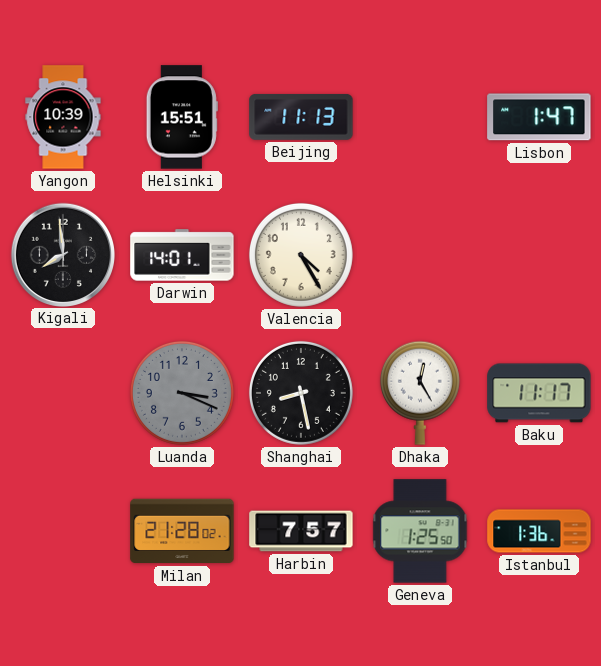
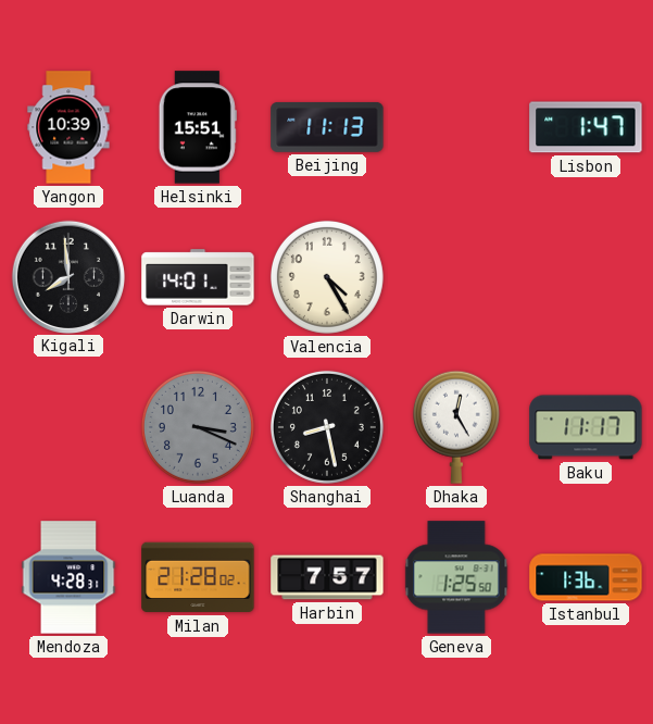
Mendoza: none -> 4:28
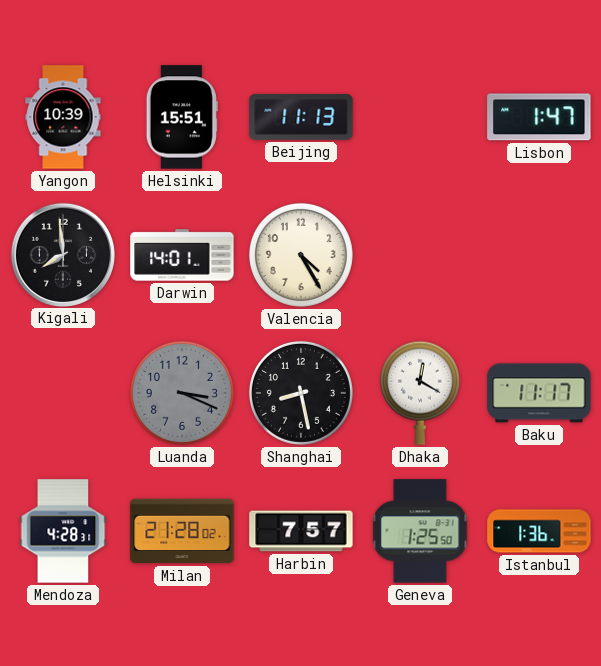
Dhaka: 12:25 -> 12:20
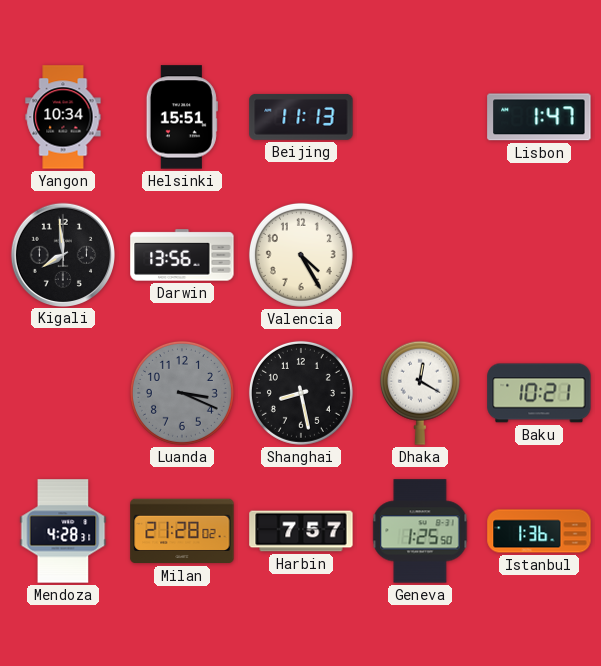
Yangon: 10:39 -> 10:34
Darwin: 14:01 -> 13:56
Baku: 11:17 -> 10:21
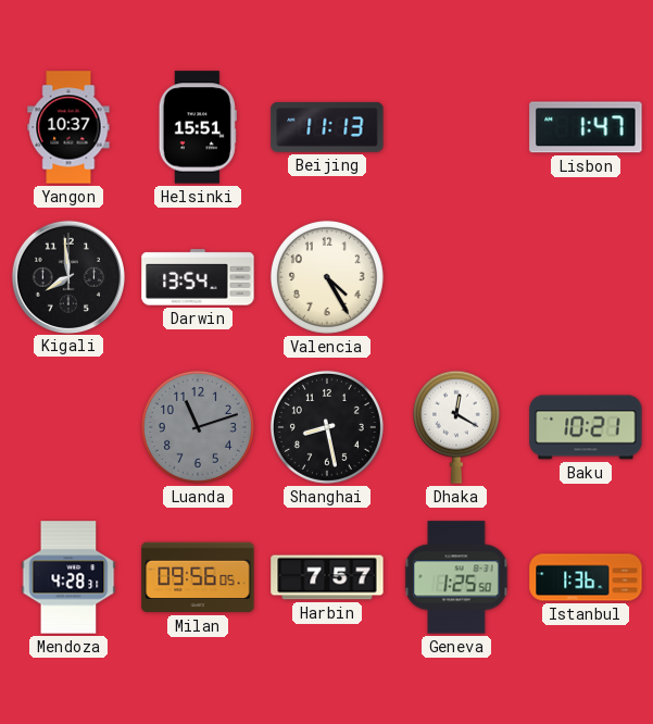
Yangon: 10:34 -> 10:37
Darwin: 13:56 -> 13:54
Luanda: 3:19 -> 11:12
Milan: 21:28 -> 09:56
